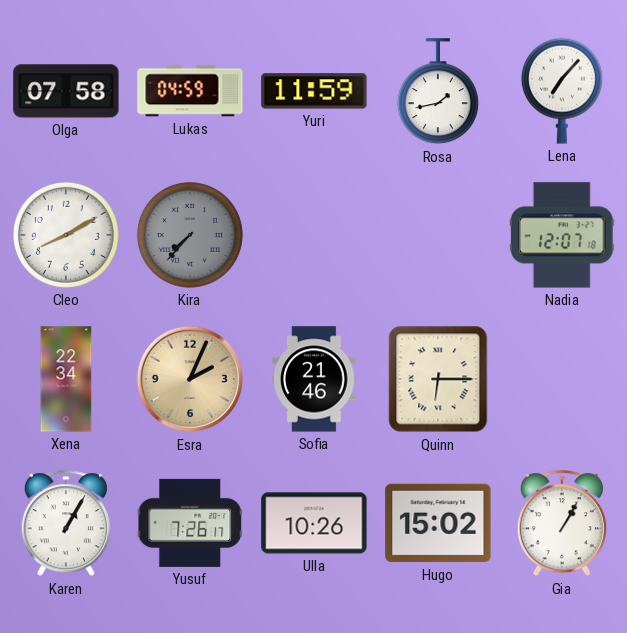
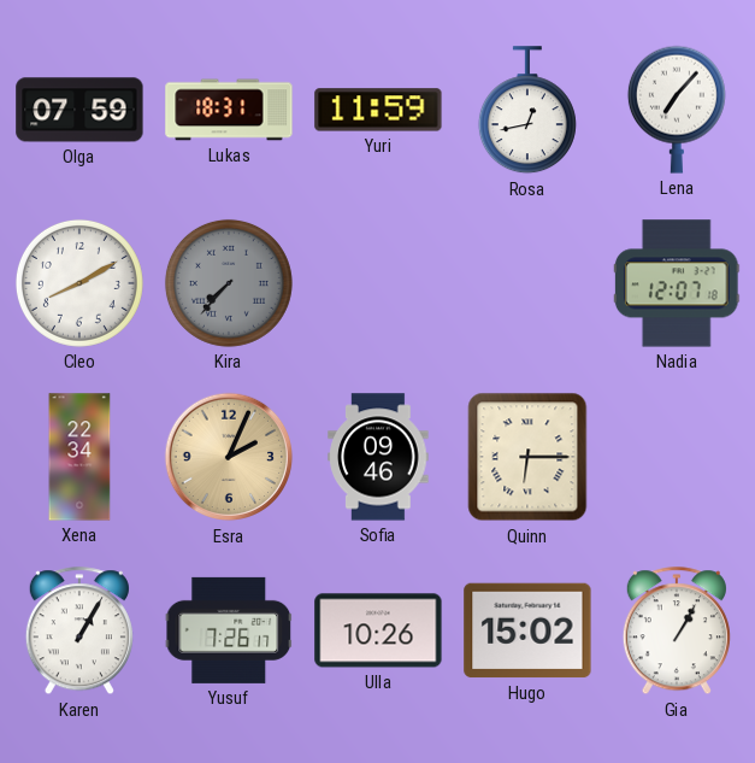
Olga: 07:58 -> 07:59
Lukas: 04:59 -> 18:31
Rosa: 1:43 -> 12:43
Sofia: 21:46 -> 09:46
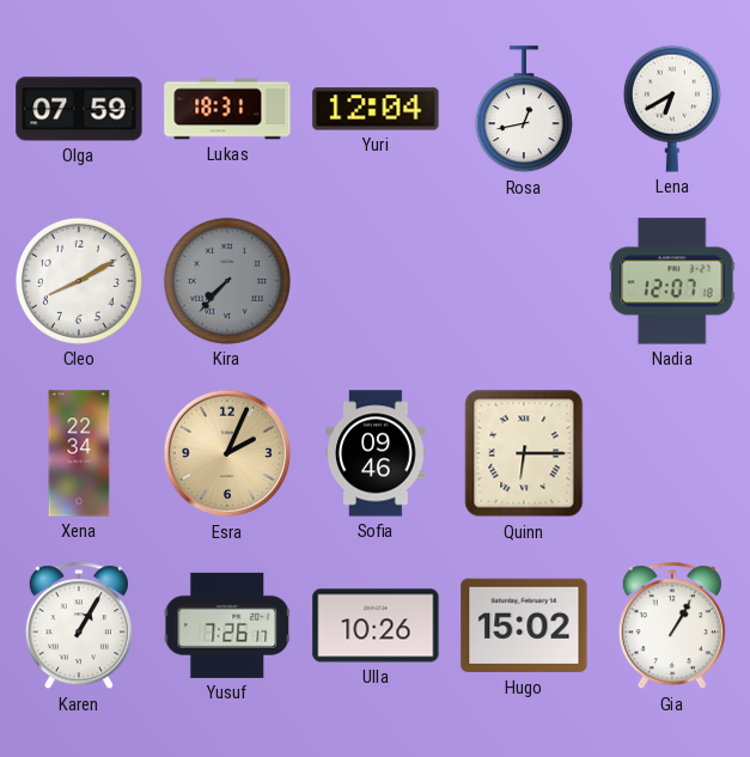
Yuri: 11:59 -> 12:04
Lena: 7:07 -> 6:40
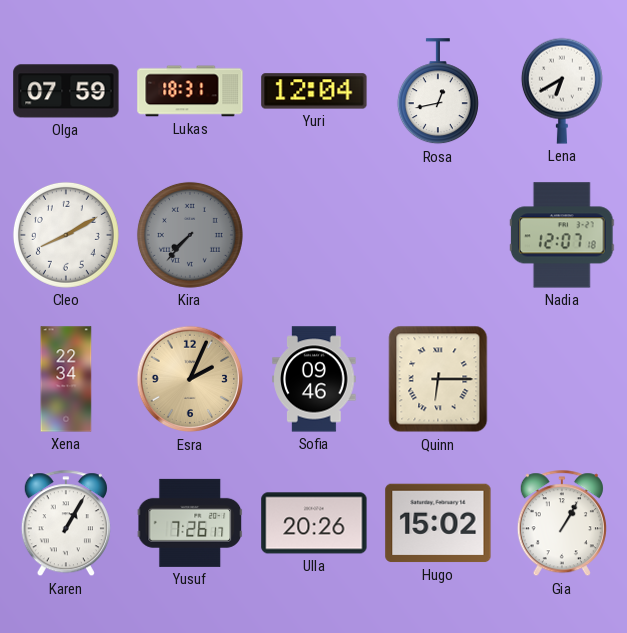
Ulla: 10:26 -> 20:26
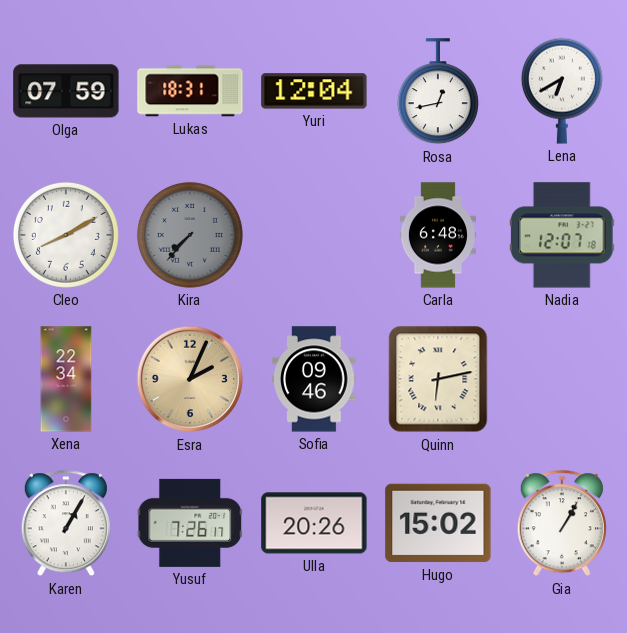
Carla: none -> 6:48
Quinn: 6:15 -> 6:13
